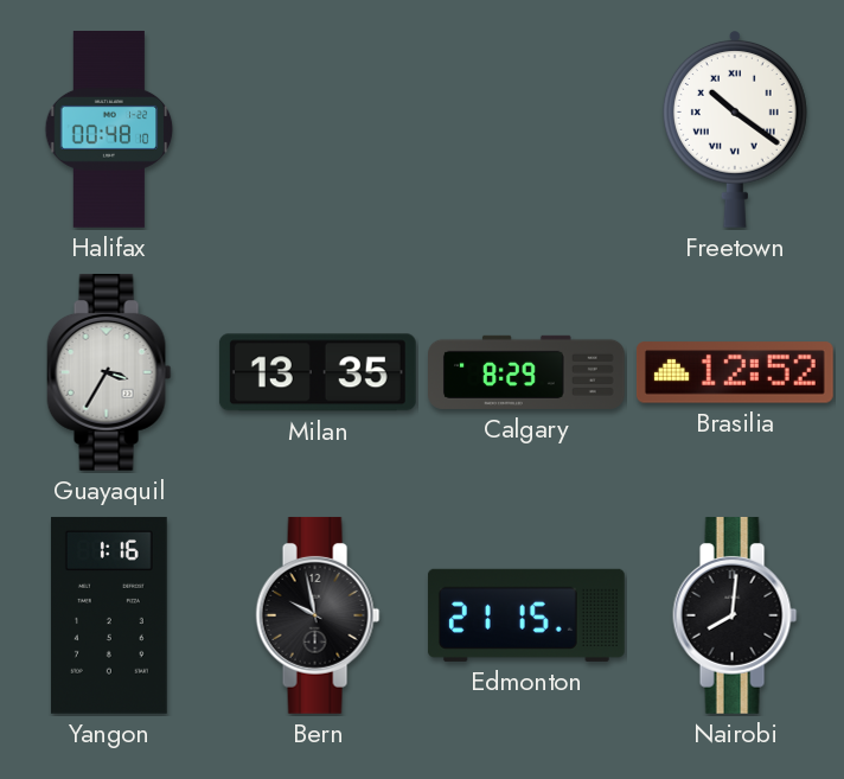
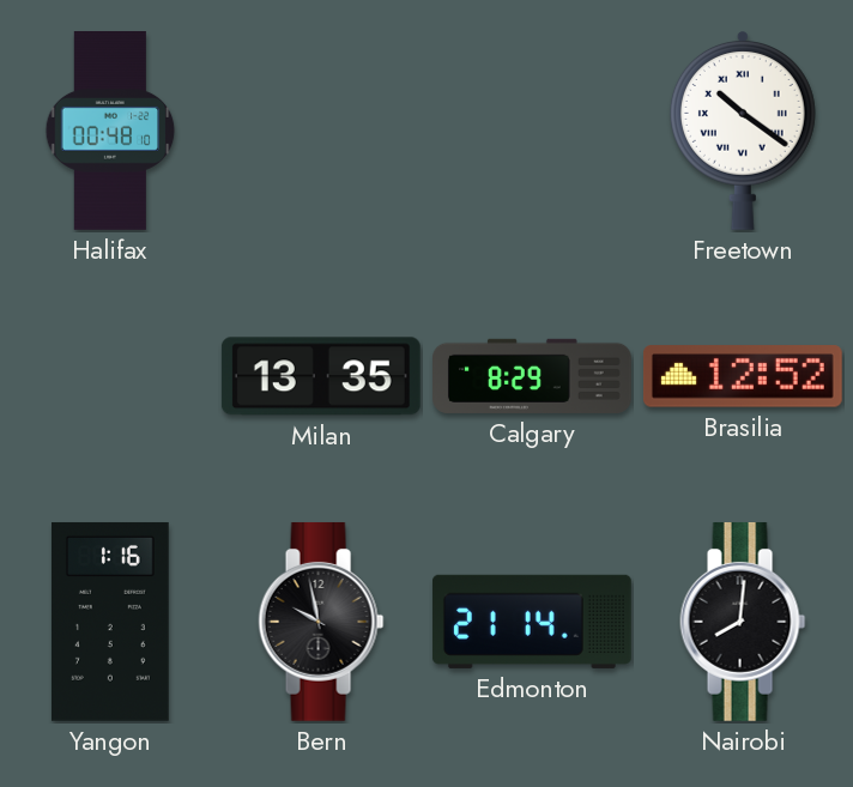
Guayaquil: 3:35 -> none
Edmonton: 21:15 -> 21:14
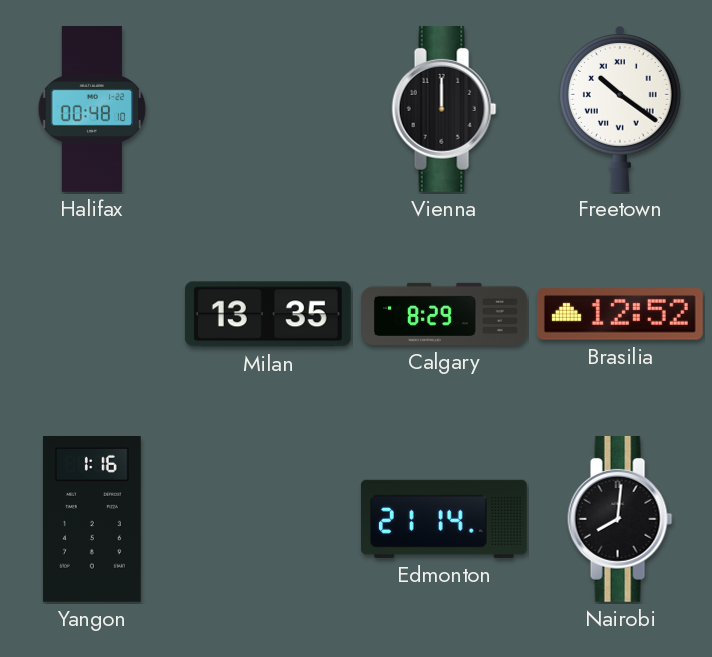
Vienna: none -> 12:00
Bern: 9:58 -> none
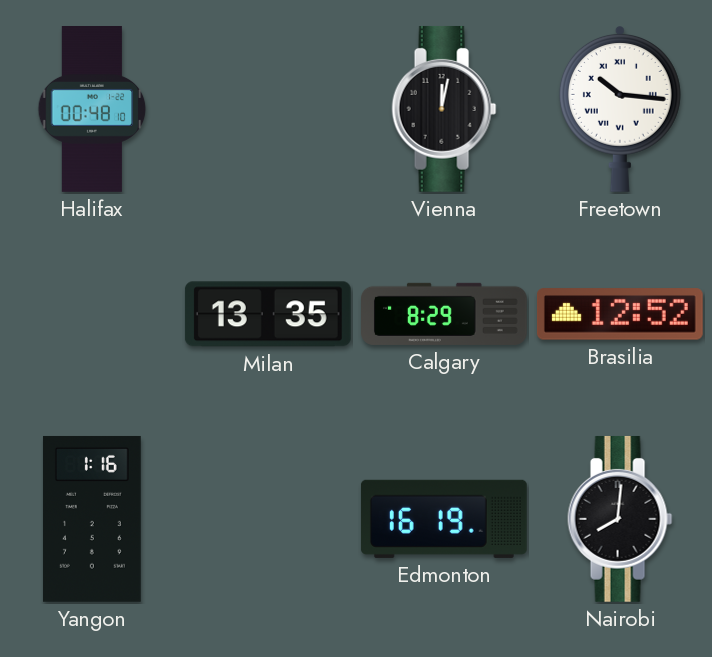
Vienna: 12:00 -> 12:02
Freetown: 10:21 -> 10:16
Edmonton: 21:14 -> 16:19
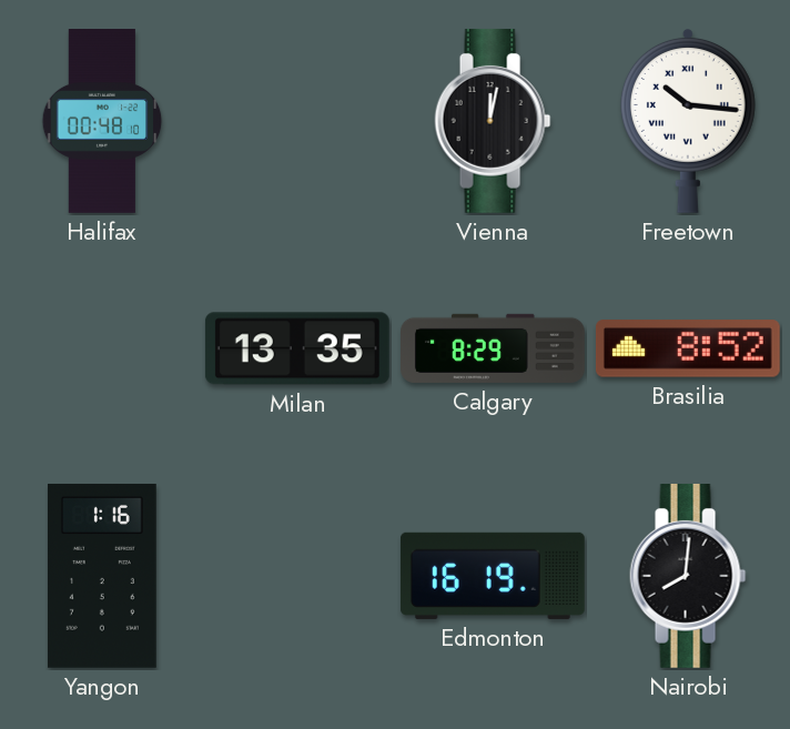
Brasilia: 12:52 -> 8:52
